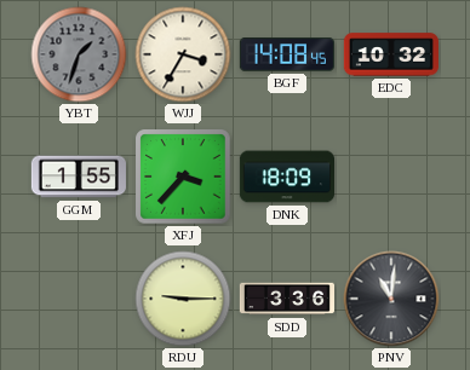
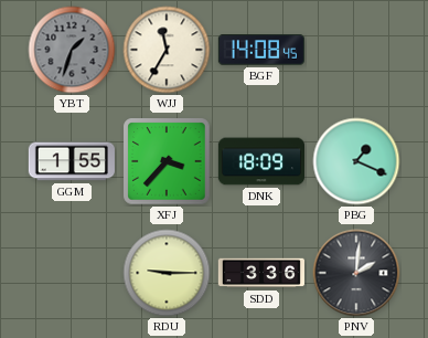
WJJ: 3:35 -> 11:35
EDC: 10:32 -> none
PBG: none -> 1:19
PNV: 11:01 -> 2:01
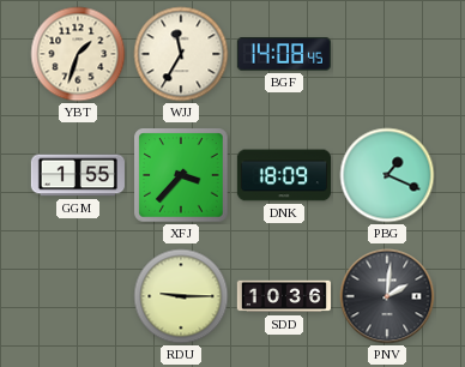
YBT dial: grey -> cream
SDD: 3:36 -> 10:36
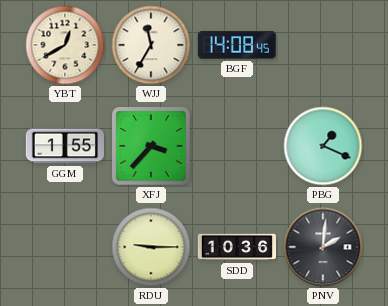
YBT: 1:33 -> 12:40
DNK: 18:09 -> none
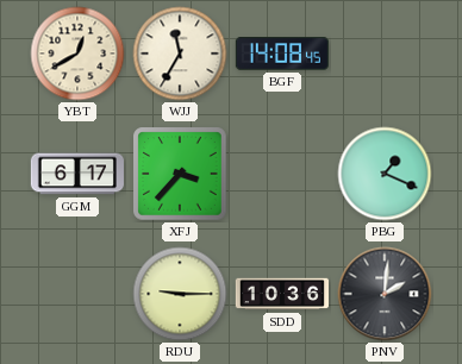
GGM: 1:55 -> 6:17
